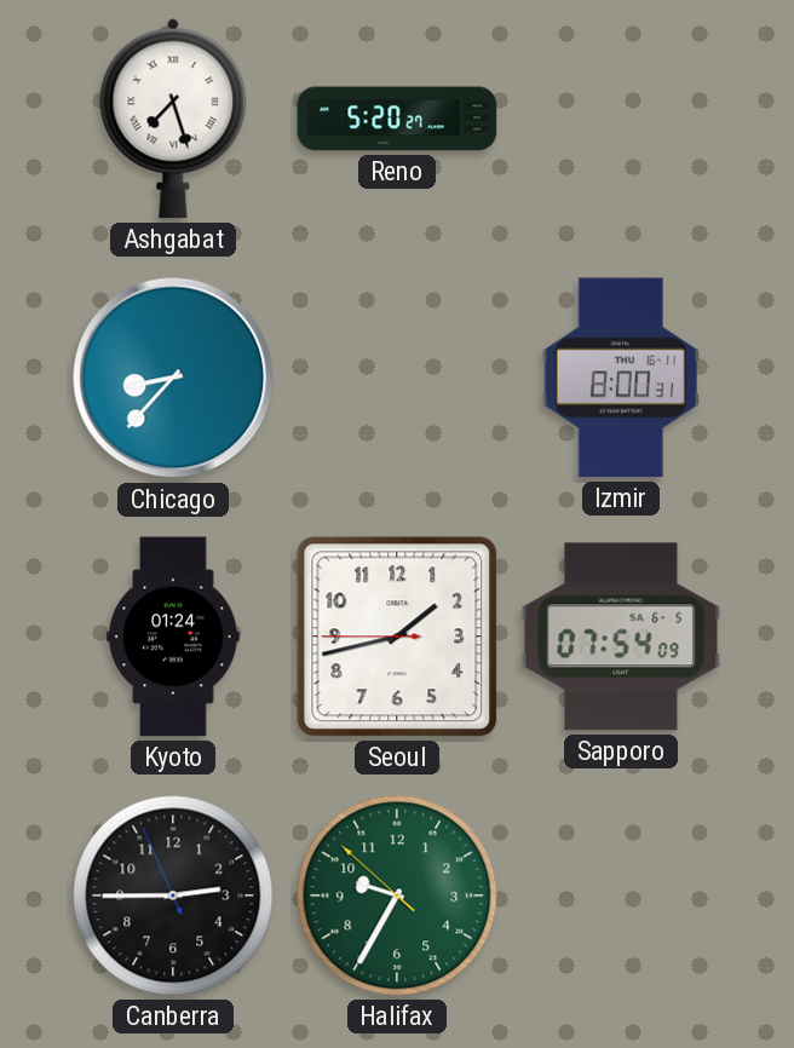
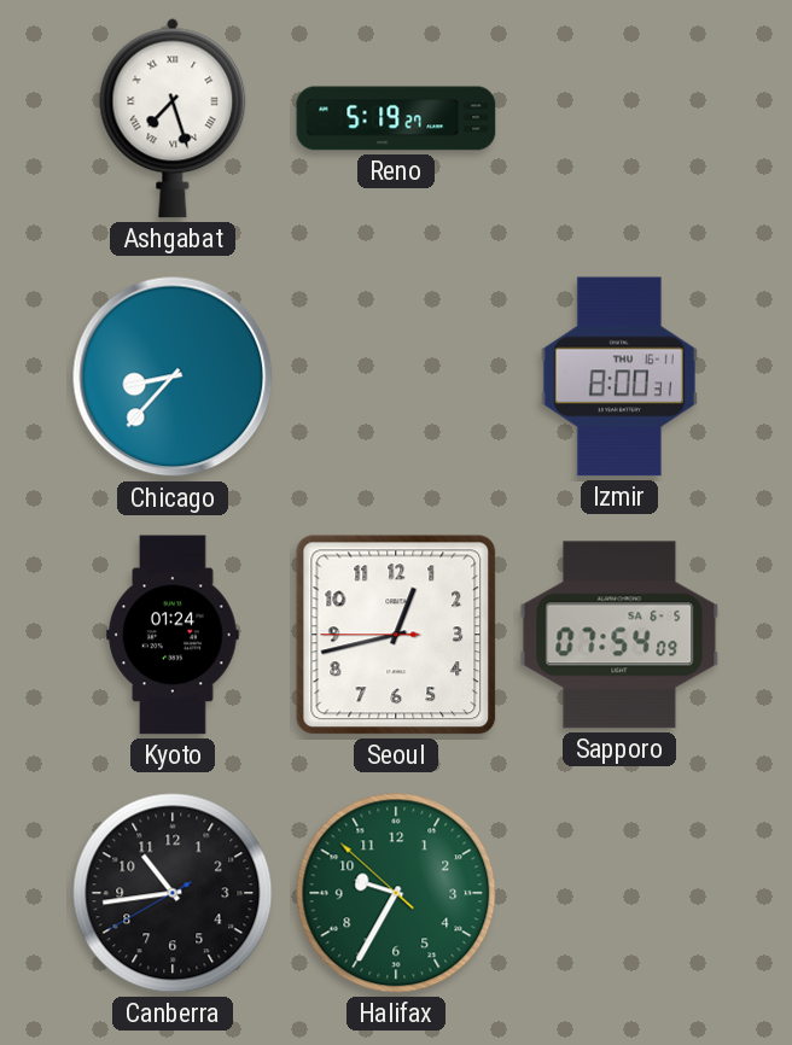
Reno: 5:20 -> 5:19
Seoul: 1:42 -> 12:42
Canberra: 2:44 -> 10:43
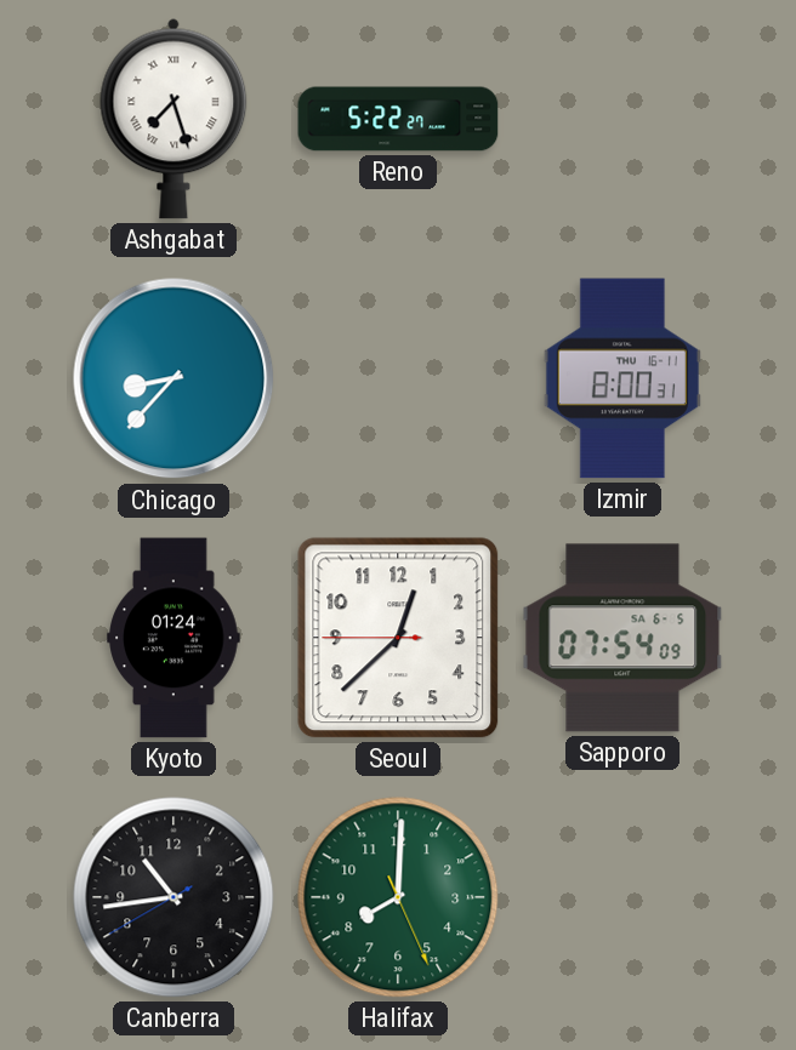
Reno: 5:19 -> 5:22
Seoul: 12:42 -> 12:37
Halifax: 9:34 -> 8:00
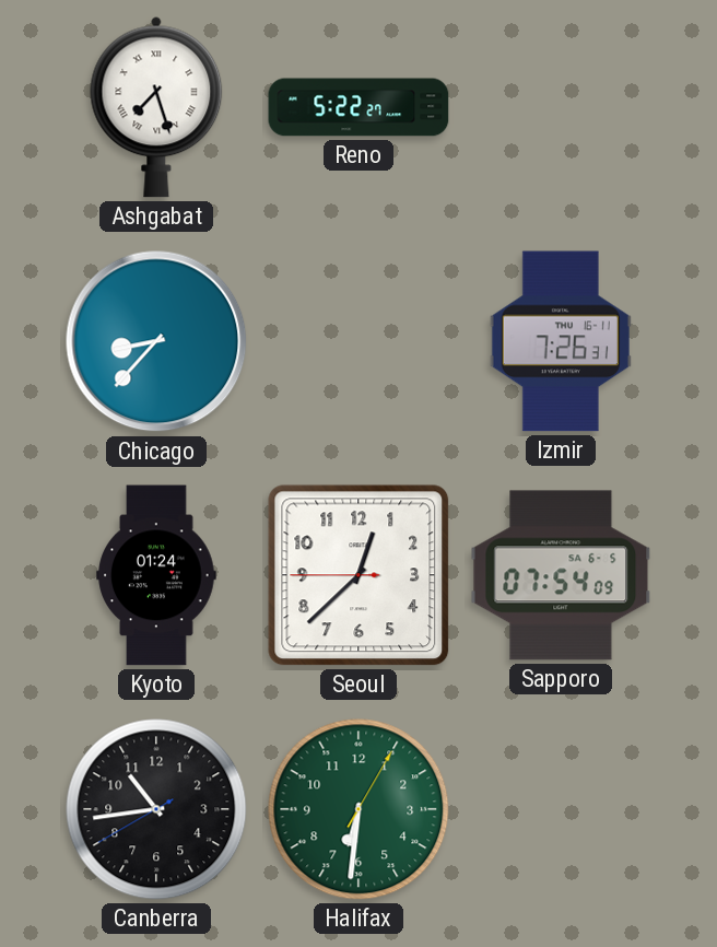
Izmir: 8:00 -> 7:26
Halifax: 8:00 -> 6:31
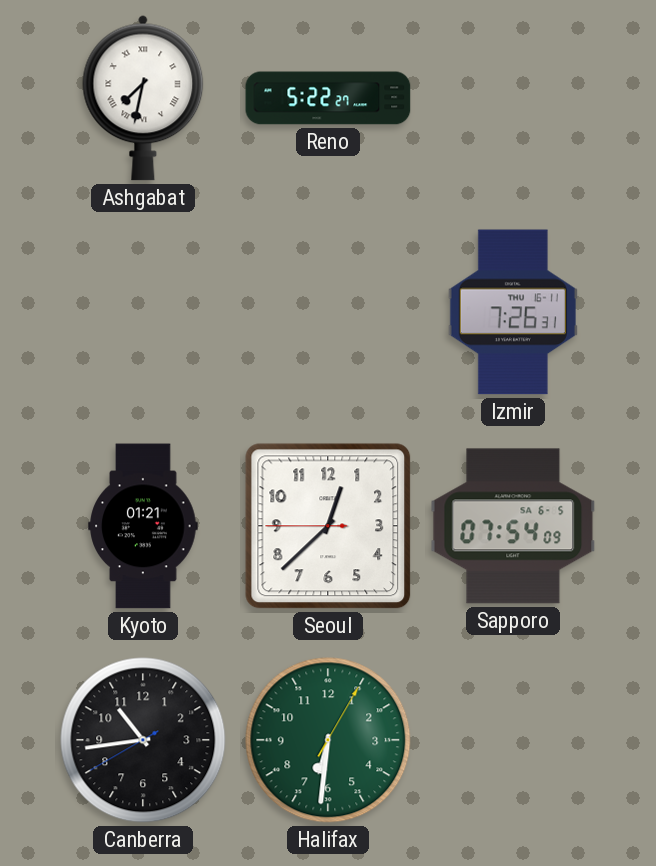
Ashgabat: 7:27 -> 7:32
Chicago: 8:37 -> none
Kyoto: 01:24 -> 01:21
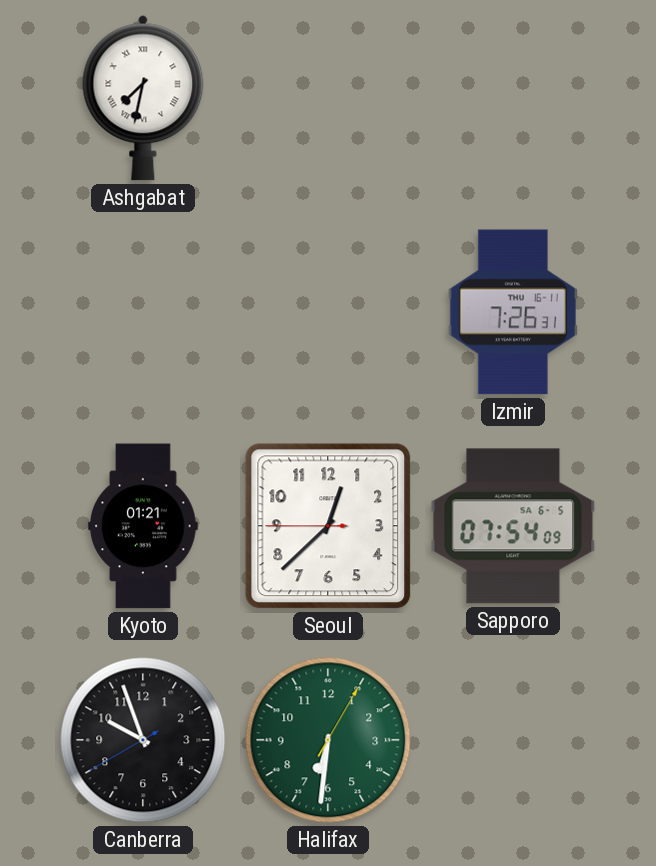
Reno: 5:22 -> none
Canberra: 10:43 -> 9:56
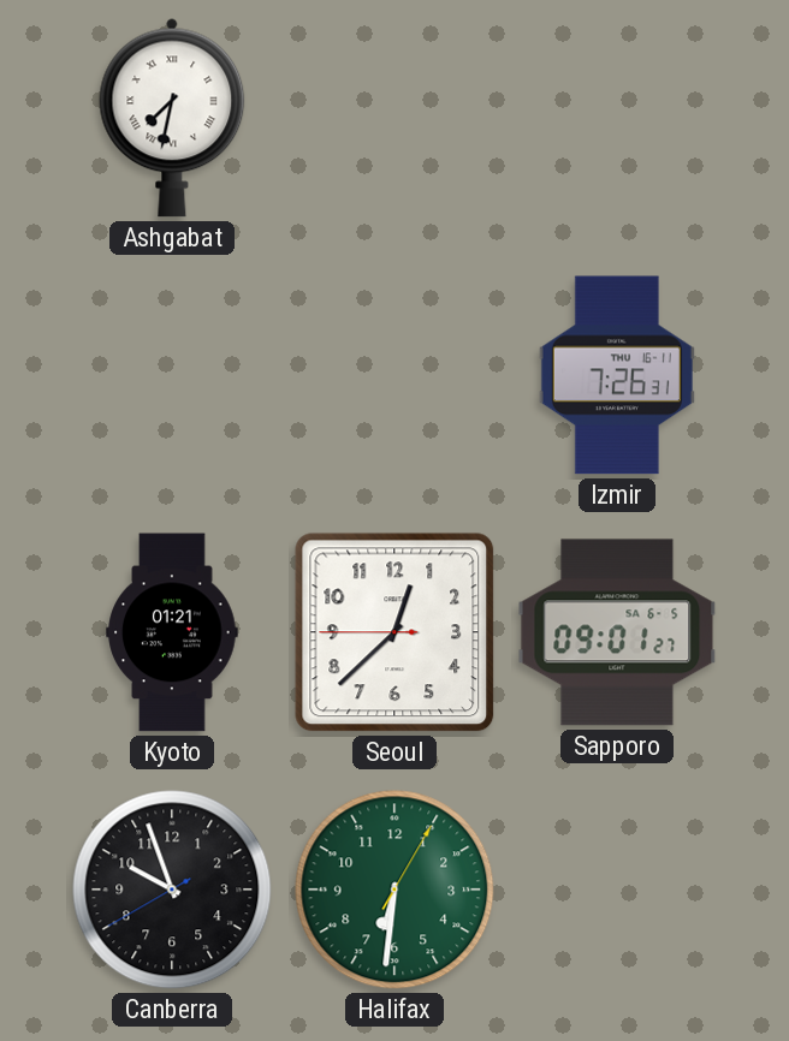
Sapporo: 07:54 -> 09:01
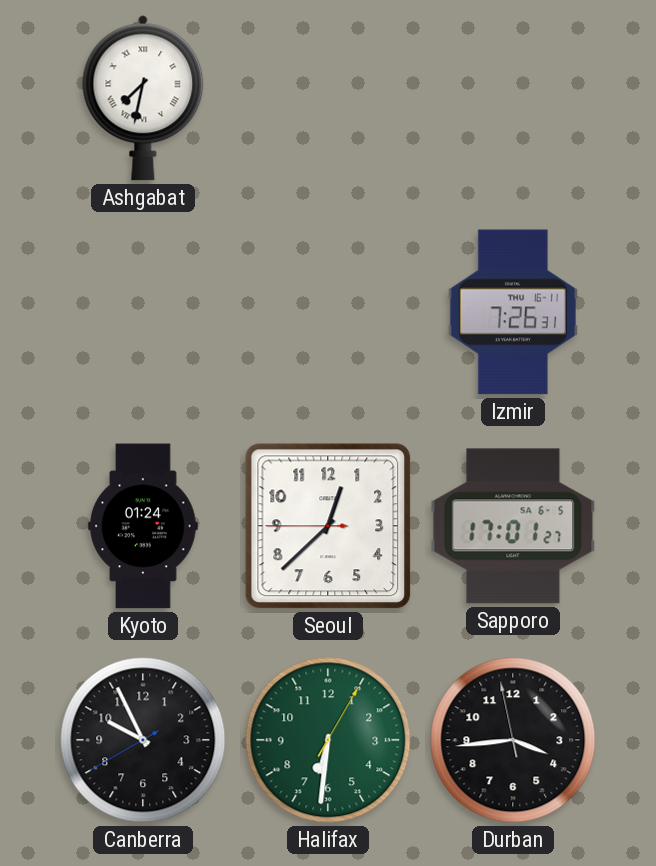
Kyoto: 01:21 -> 01:24
Sapporo: 09:01 -> 17:01
Canberra: 9:56 -> 9:55
Durban: none -> 3:43
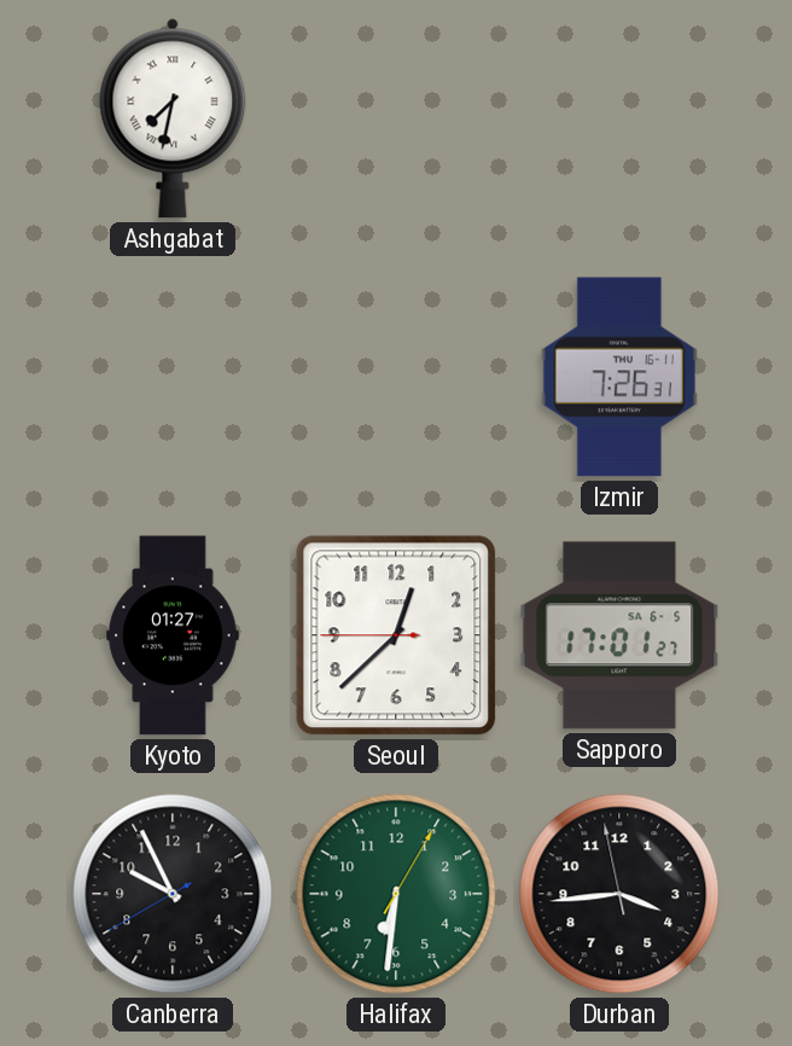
Kyoto: 01:24 -> 01:27
